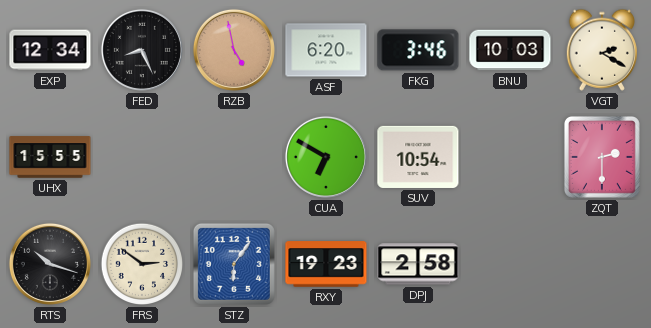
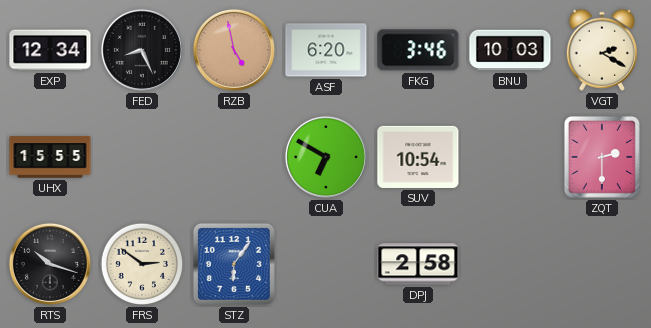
RXY: 19:23 -> none
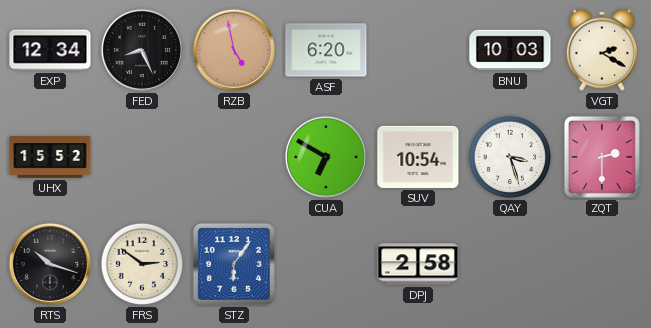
FKG: 3:46 -> none
UHX: 15:55 -> 15:52
QAY: none -> 3:27
